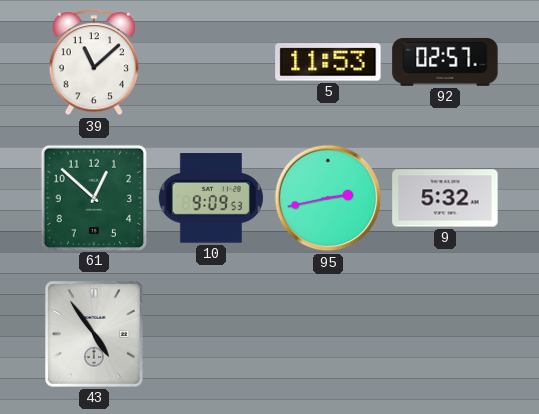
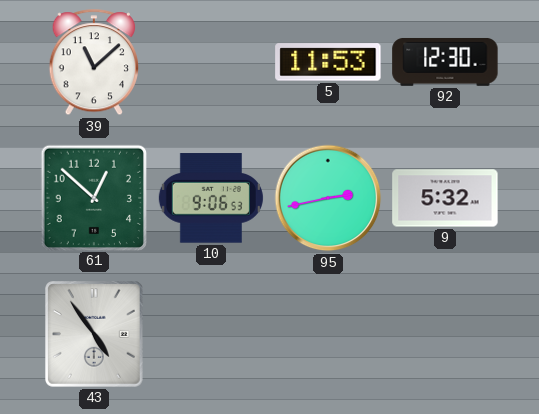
92: 02:57 -> 12:30
10: 9:09 -> 9:06
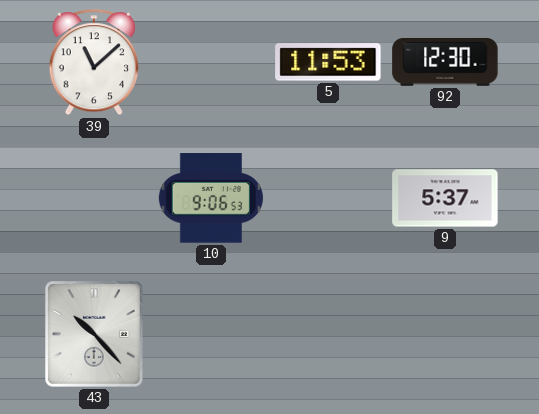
61: 12:52 -> none
95: 2:43 -> none
9: 5:32 -> 5:37
43: 4:54 -> 10:23
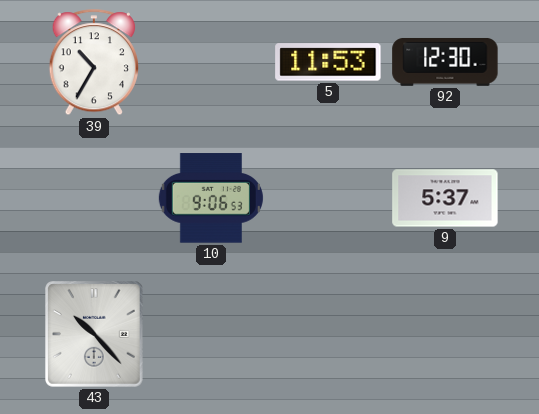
39: 11:08 -> 10:35
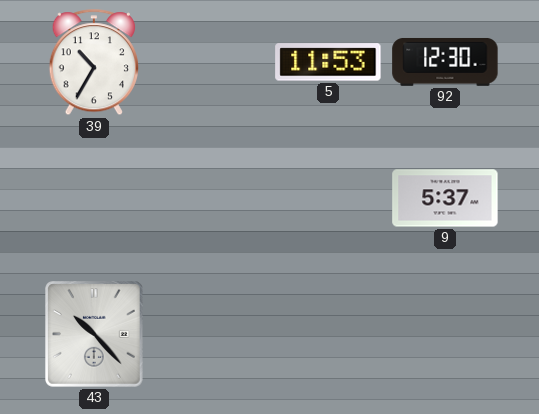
10: 9:06 -> none
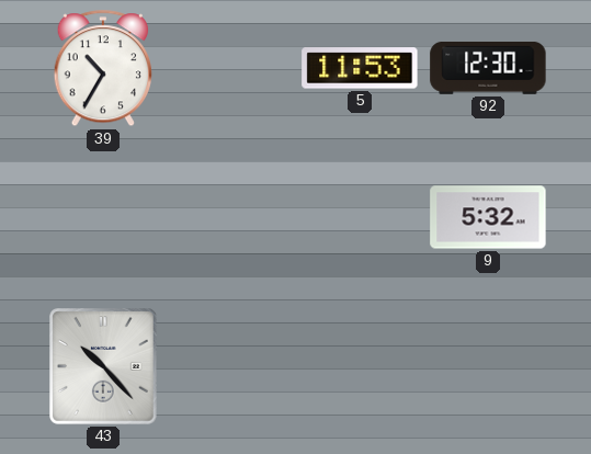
9: 5:37 -> 5:32
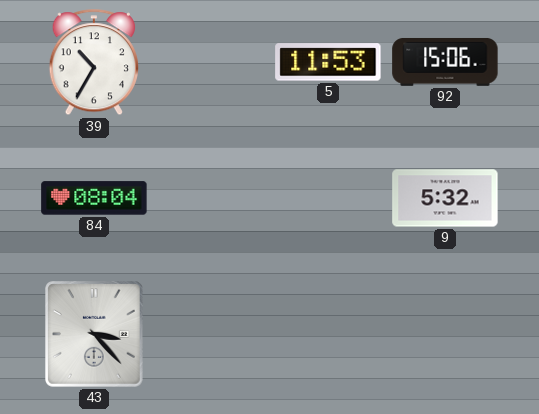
92: 12:30 -> 15:06
84: none -> 08:04
43: 10:23 -> 3:23
